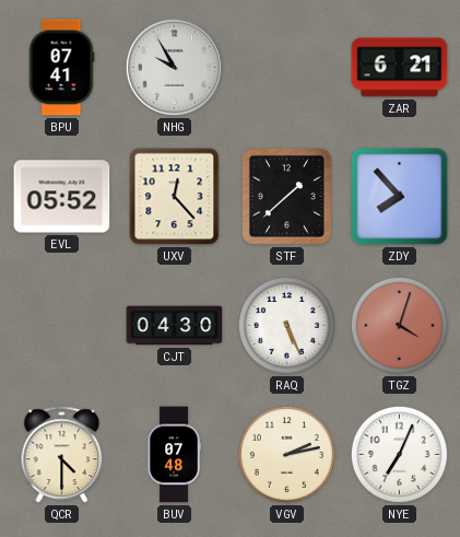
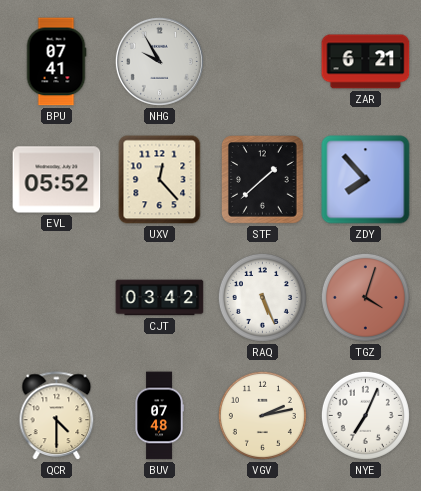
CJT: 04:30 -> 03:42
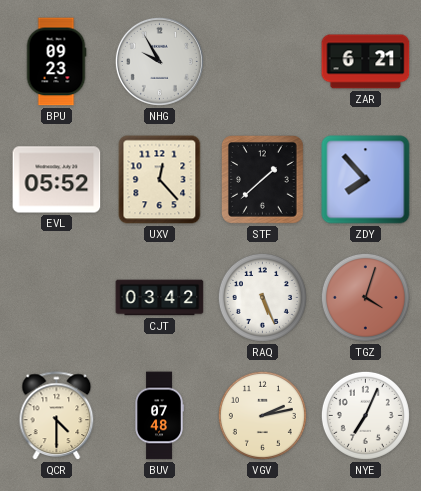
BPU: 07:41 -> 09:23
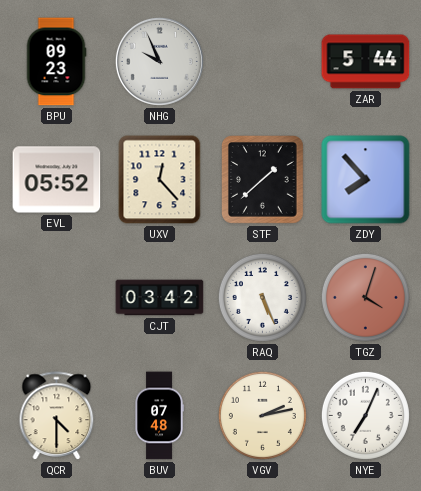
NHG: 9:55 -> 9:56
ZAR: 6:21 -> 5:44
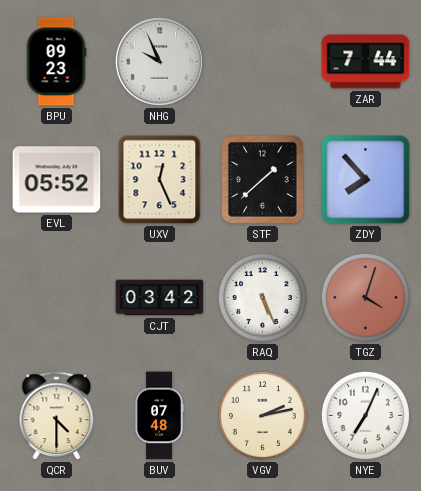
ZAR: 5:44 -> 7:44
UXV: 12:23 -> 12:26
